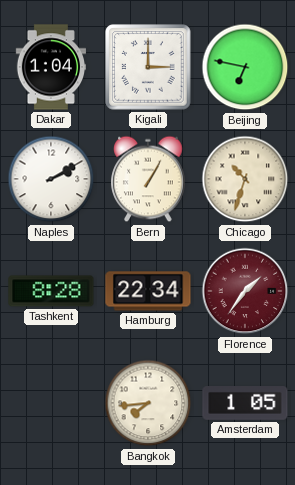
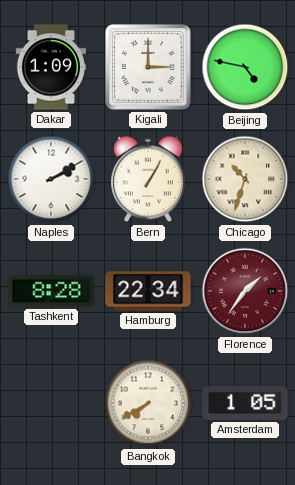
Dakar: 1:04 -> 1:09
Beijing: 6:47 -> 4:47
Bangkok: 7:44 -> 7:40
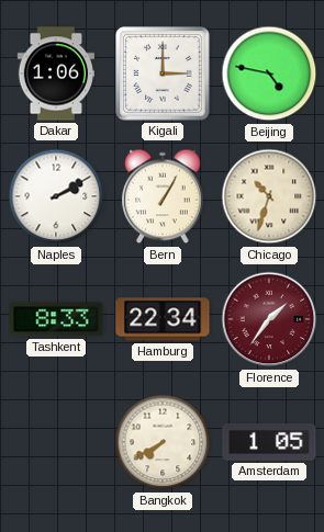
Dakar: 1:09 -> 1:06
Tashkent: 8:28 -> 8:33
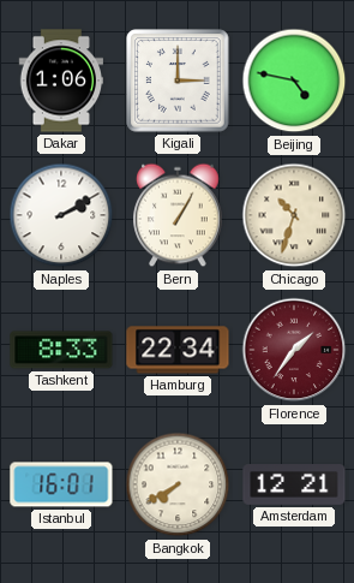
Istanbul: none -> 16:01
Amsterdam: 1:05 -> 12:21
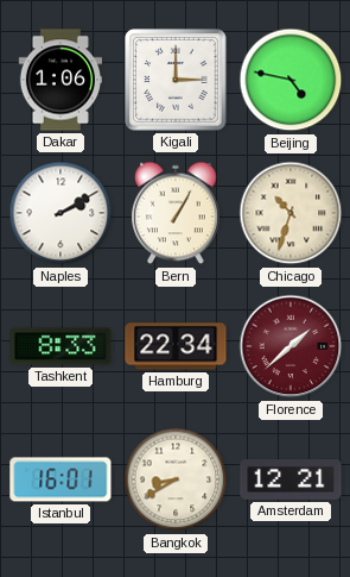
Florence: 1:36 -> 1:38
Bangkok: 7:40 -> 8:40
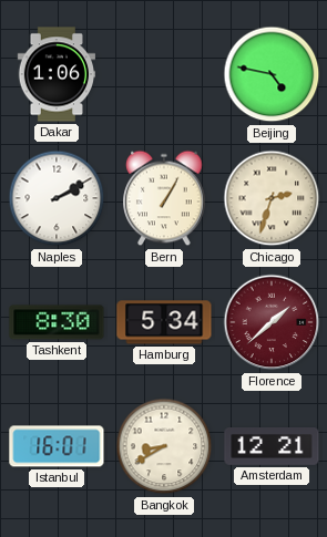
Kigali: 3:00 -> none
Chicago: 10:33 -> 2:33
Tashkent: 8:33 -> 8:30
Hamburg: 22:34 -> 5:34
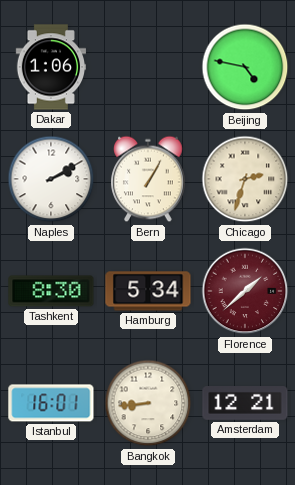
Bangkok: 8:40 -> 8:44
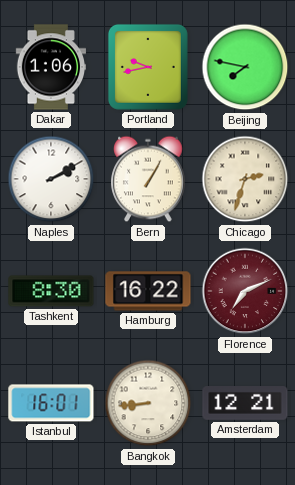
Portland: none -> 9:43
Beijing: 4:47 -> 7:47
Hamburg: 5:34 -> 16:22
Florence: 1:38 -> 7:11
